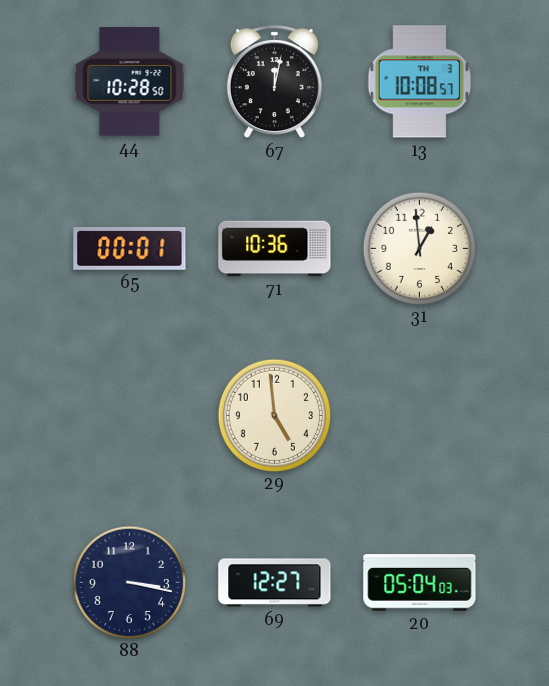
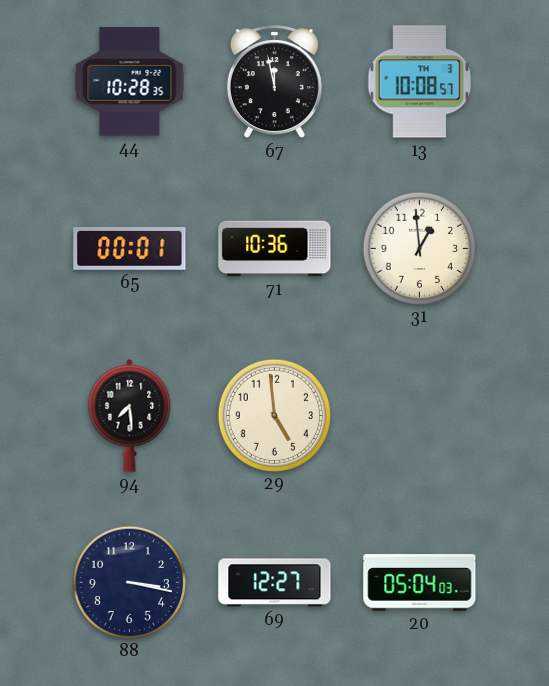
44: 10:28:50 -> 10:28:35
67: 12:02 -> 11:58
94: none -> 7:29
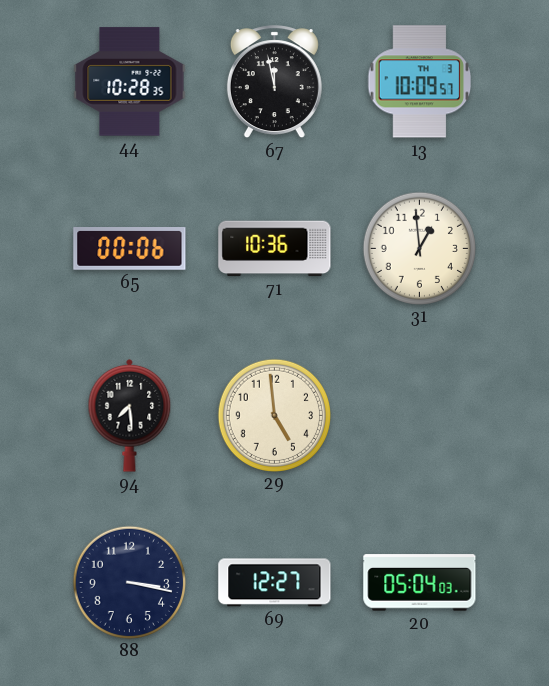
13: 10:08 -> 10:09
65: 00:01 -> 00:06
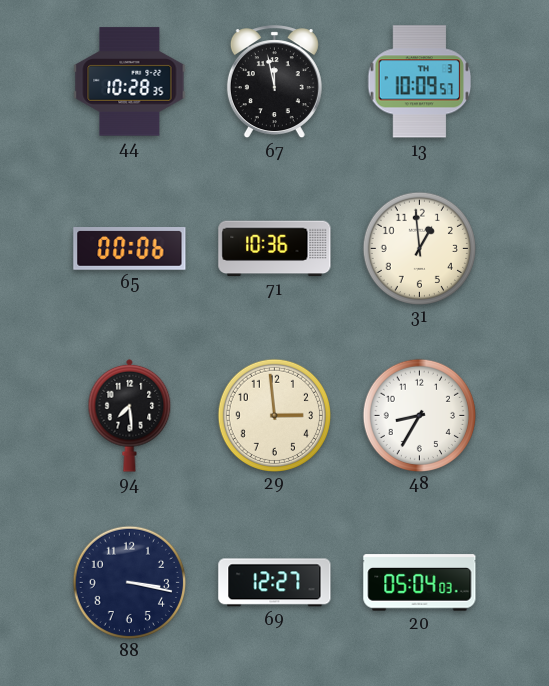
29: 4:59 -> 2:59
48: none -> 8:35
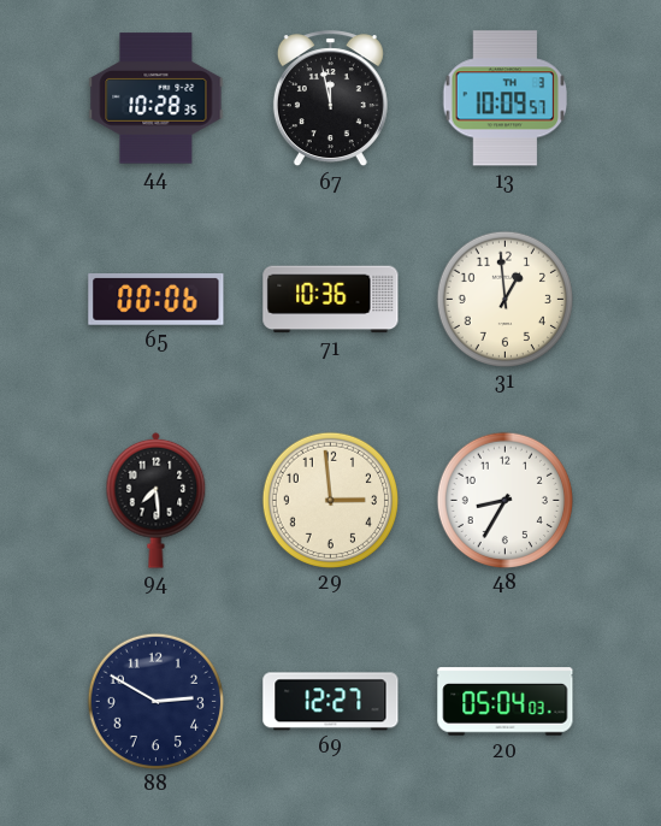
88: 3:17 -> 2:50
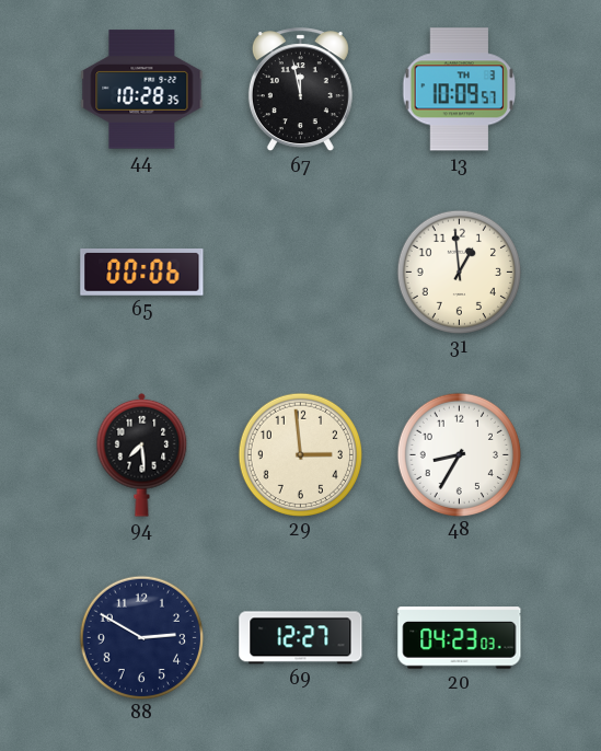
71: 10:36 -> none
20: 05:04 -> 04:23
